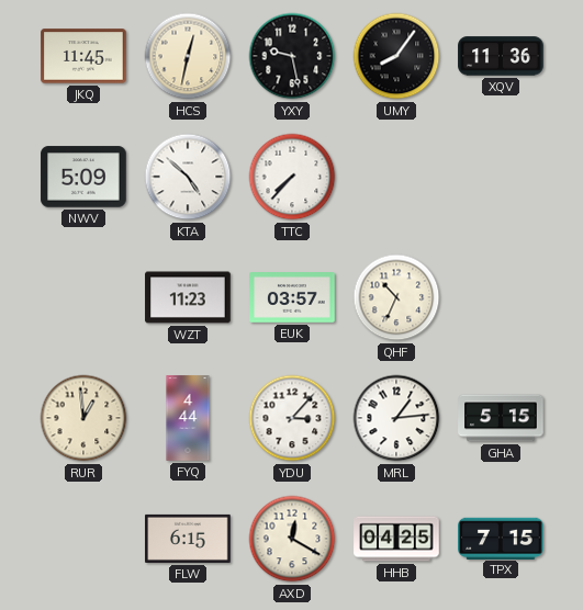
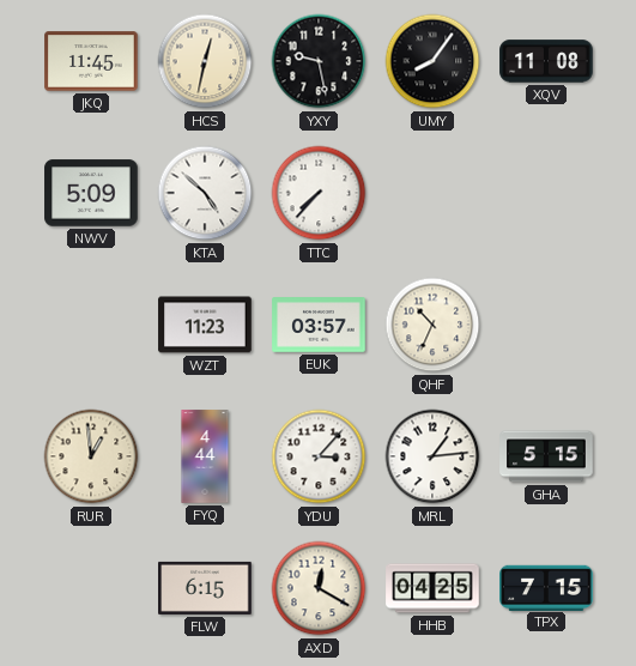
XQV: 11:36 -> 11:08
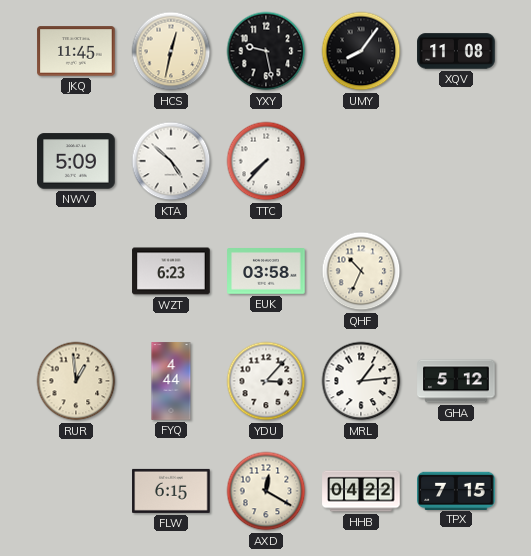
WZT: 11:23 -> 6:23
EUK: 03:57 -> 03:58
GHA: 5:15 -> 5:12
HHB: 04:25 -> 04:22
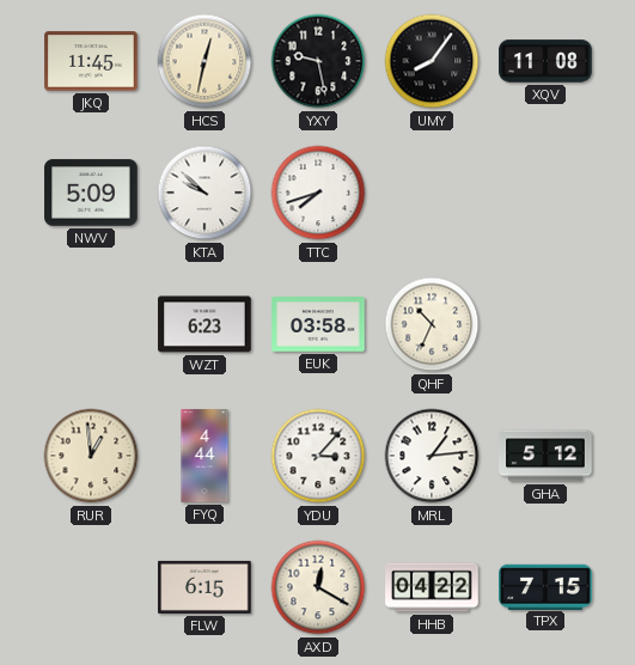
KTA: 4:52 -> 9:52
TTC: 7:37 -> 7:42
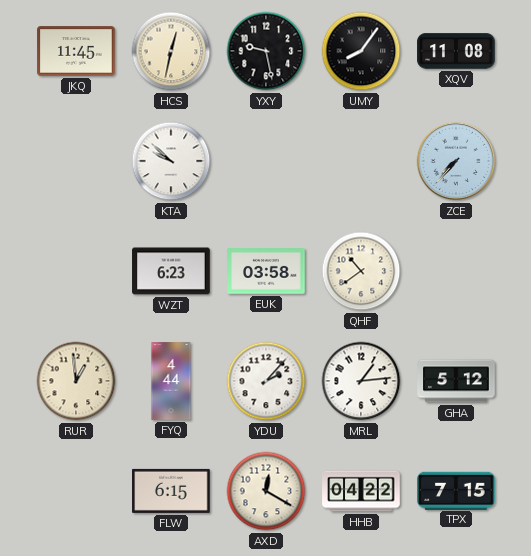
NWV: 5:09 -> none
TTC: 7:42 -> none
ZCE: none -> 7:37
QHF: 10:34 -> 10:39
YDU: 3:07 -> 2:07
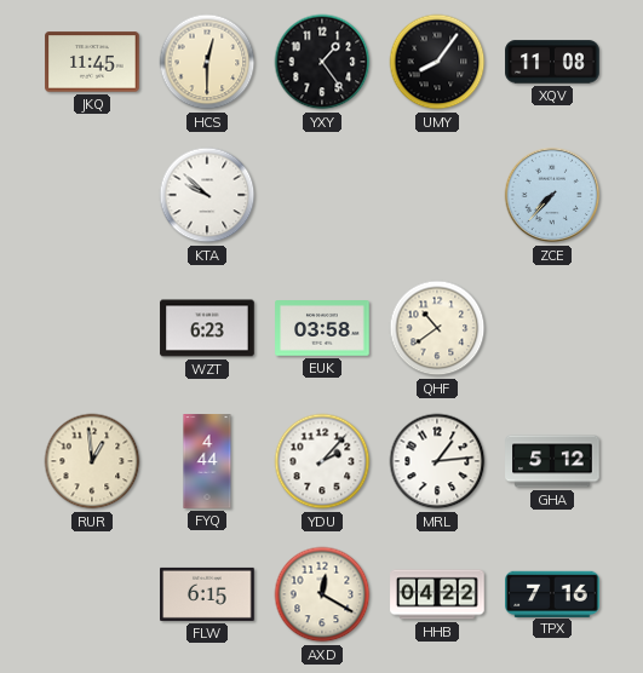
HCS: 12:32 -> 12:30
YXY: 9:28 -> 1:24
TPX: 7:15 -> 7:16
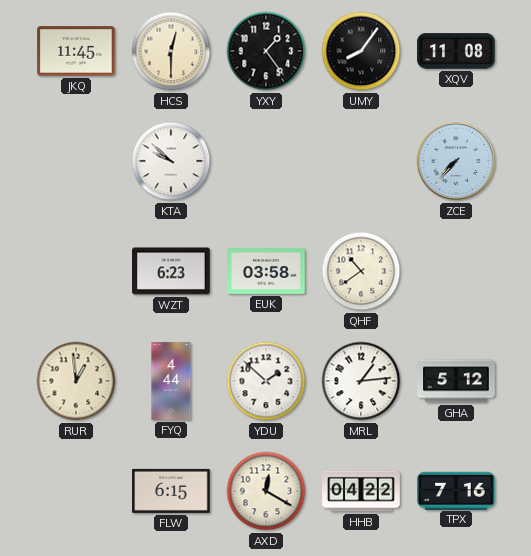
YDU: 2:07 -> 1:52
